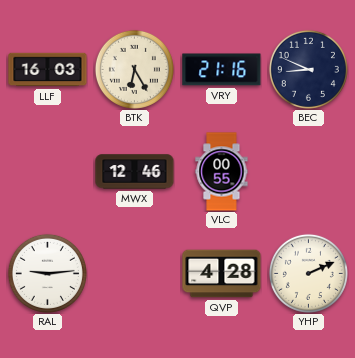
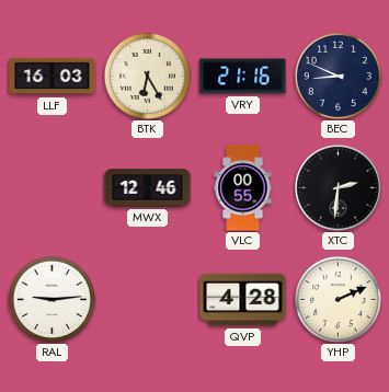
XTC: none -> 2:31
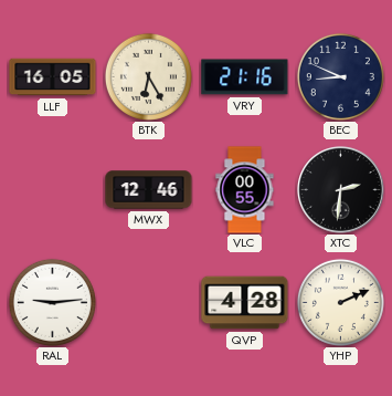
LLF: 16:03 -> 16:05
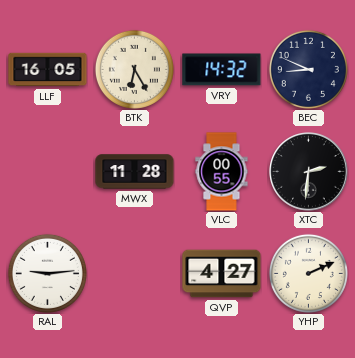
VRY: 21:16 -> 14:32
MWX: 12:46 -> 11:28
QVP: 4:28 -> 4:27
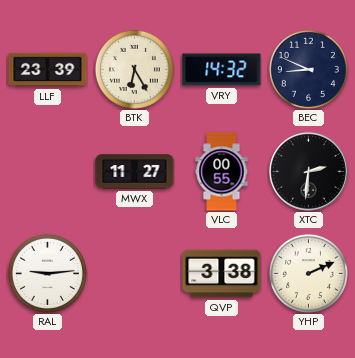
LLF: 16:05 -> 23:39
MWX: 11:28 -> 11:27
QVP: 4:27 -> 3:38
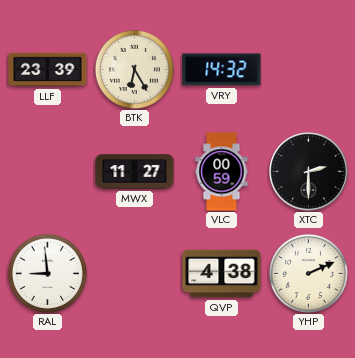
BEC: 8:49 -> none
VLC: 00:55 -> 00:59
XTC: 2:31 -> 2:30
RAL: 9:14 -> 8:59
QVP: 3:38 -> 4:38
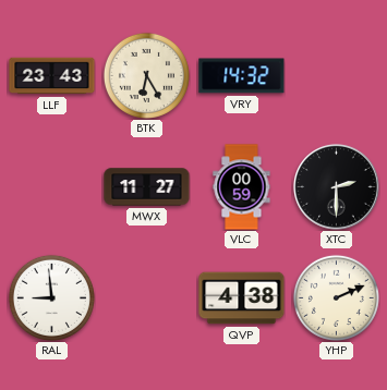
LLF: 23:39 -> 23:43
